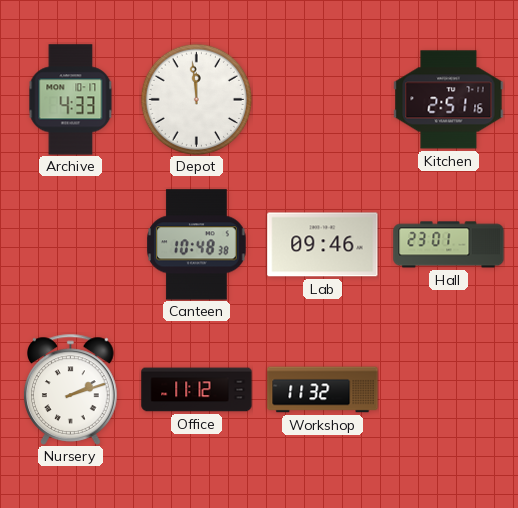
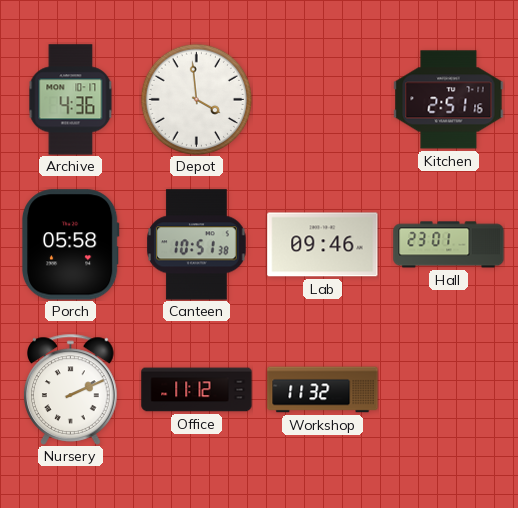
Archive: 4:33 -> 4:36
Depot: 11:59 -> 3:59
Porch: none -> 05:58
Canteen: 10:48 -> 10:51
Nursery: 2:12 -> 2:11
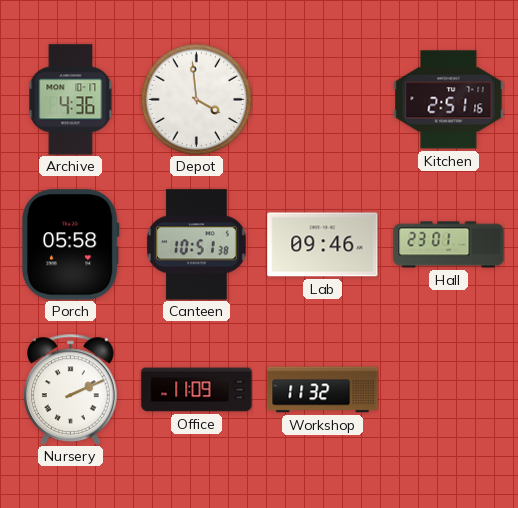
Office: 11:12 -> 11:09
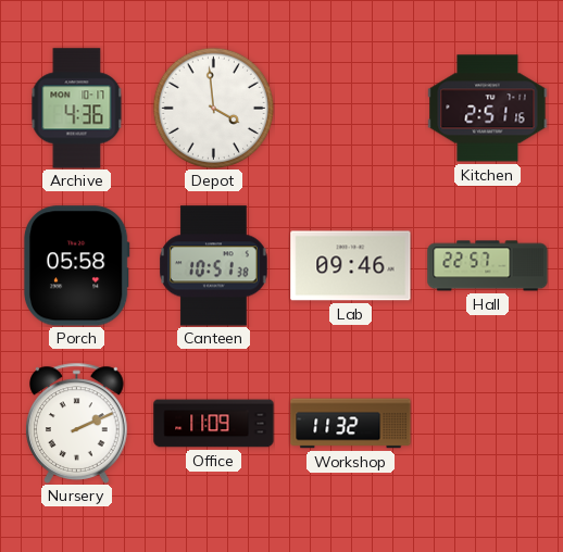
Hall: 23:01 -> 22:57
